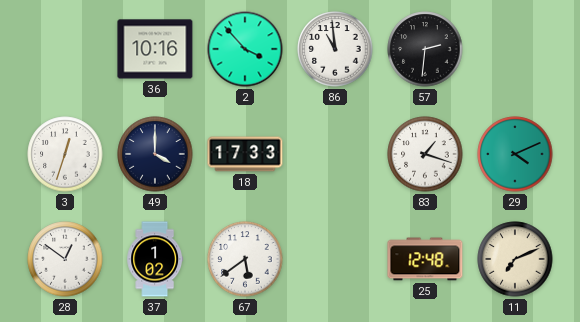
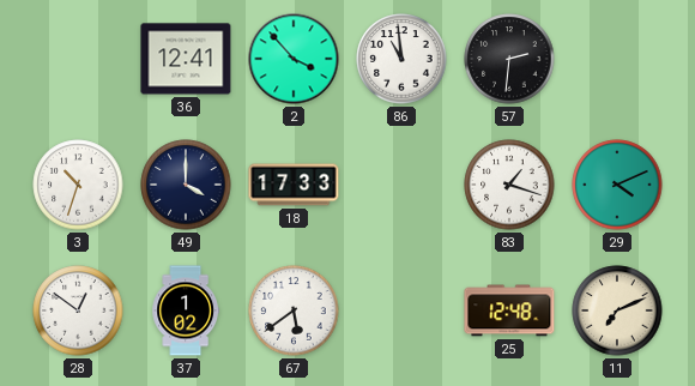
36: 10:16 -> 12:41
3: 12:33 -> 10:33
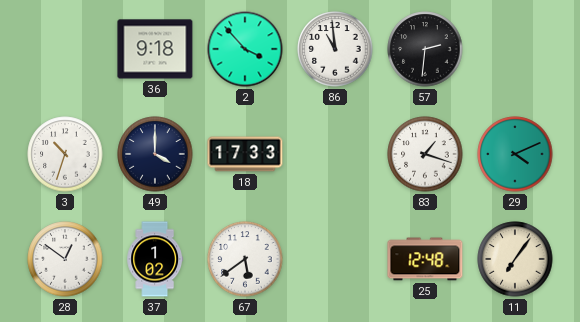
36: 12:41 -> 9:18
11: 7:11 -> 7:06
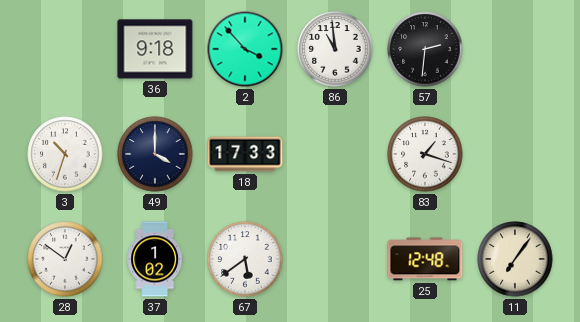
29: 4:11 -> none
